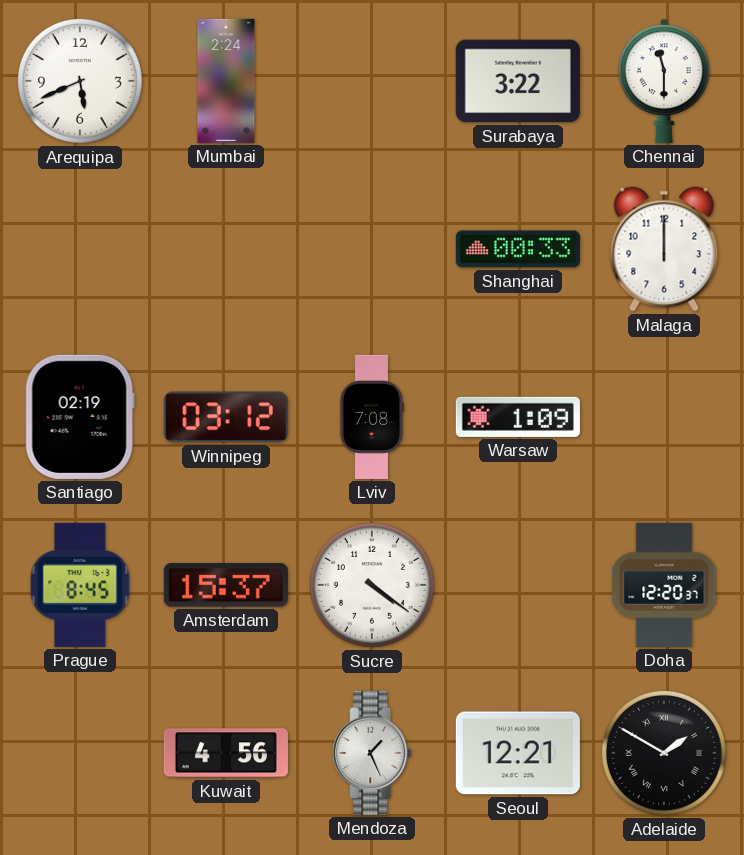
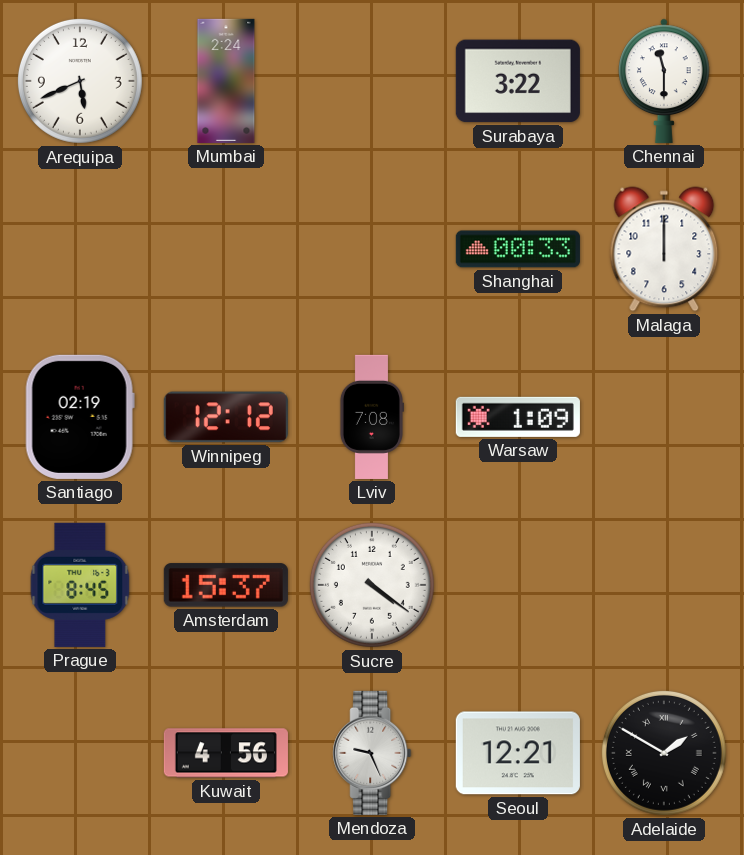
Winnipeg: 03:12 -> 12:12
Doha: 12:20 -> none
Mendoza: 1:26 -> 9:26
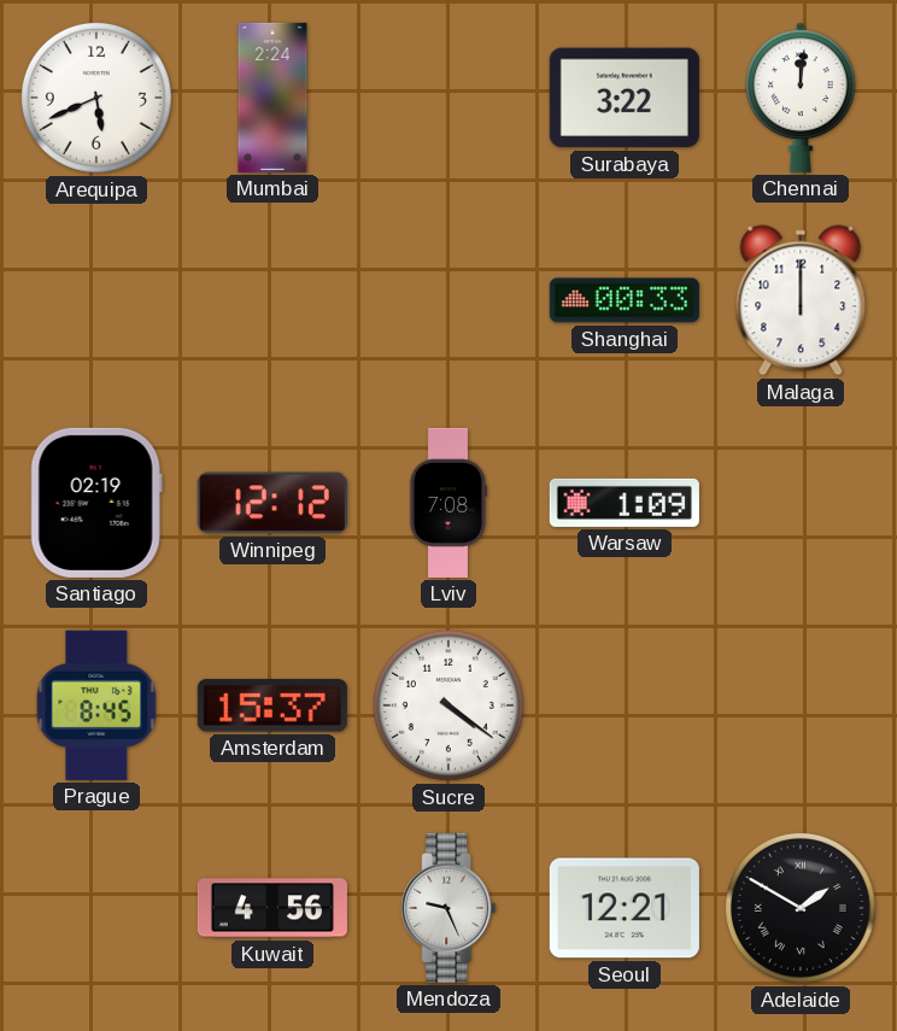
Chennai: 11:30 -> 12:01
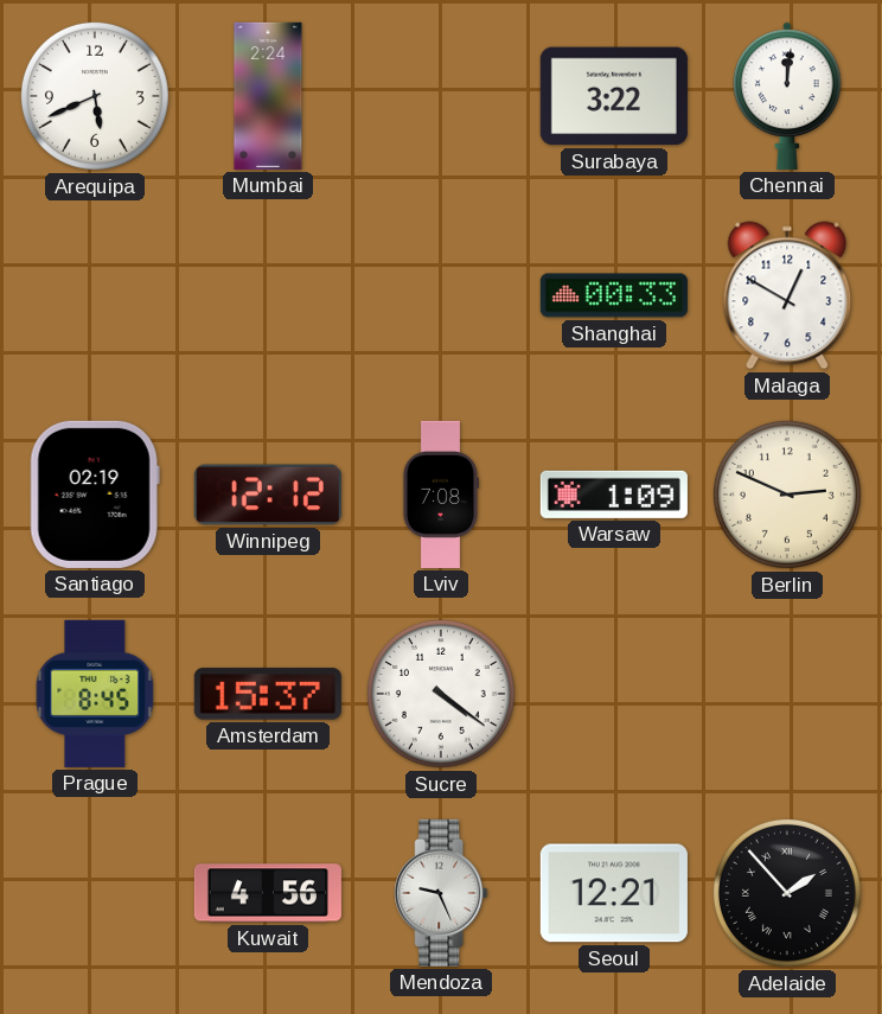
Malaga: 12:00 -> 12:50
Berlin: none -> 2:49
Adelaide: 1:50 -> 1:53
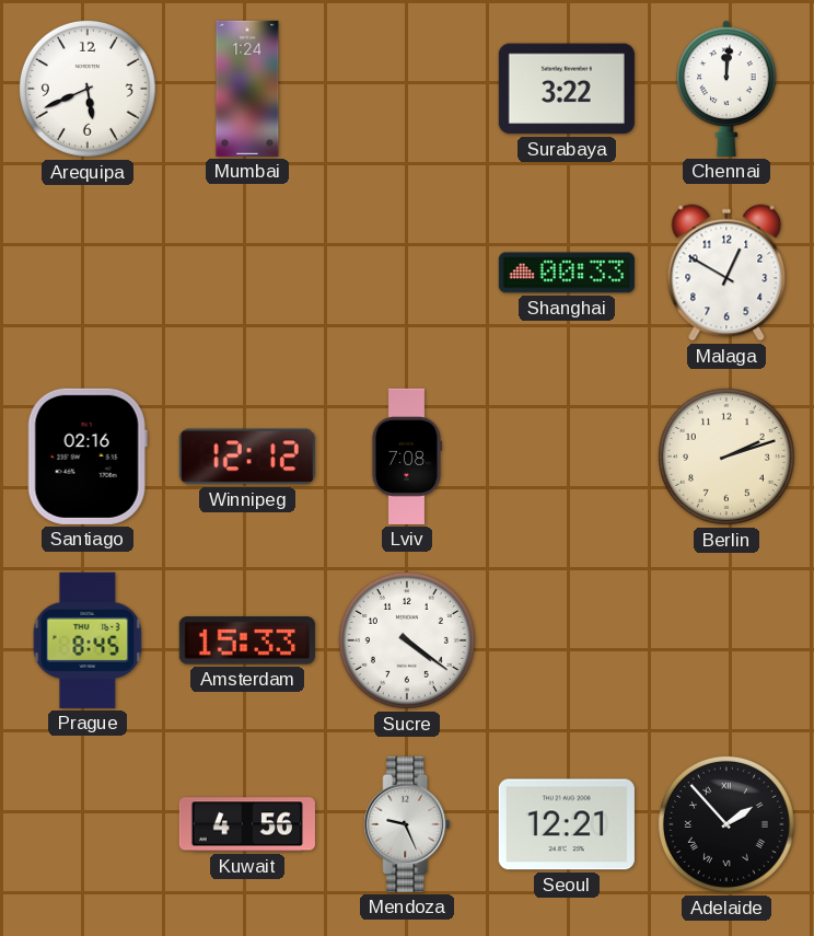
Mumbai: 2:24 -> 1:24
Santiago: 02:19 -> 02:16
Warsaw: 1:09 -> none
Berlin: 2:49 -> 2:12
Amsterdam: 15:37 -> 15:33
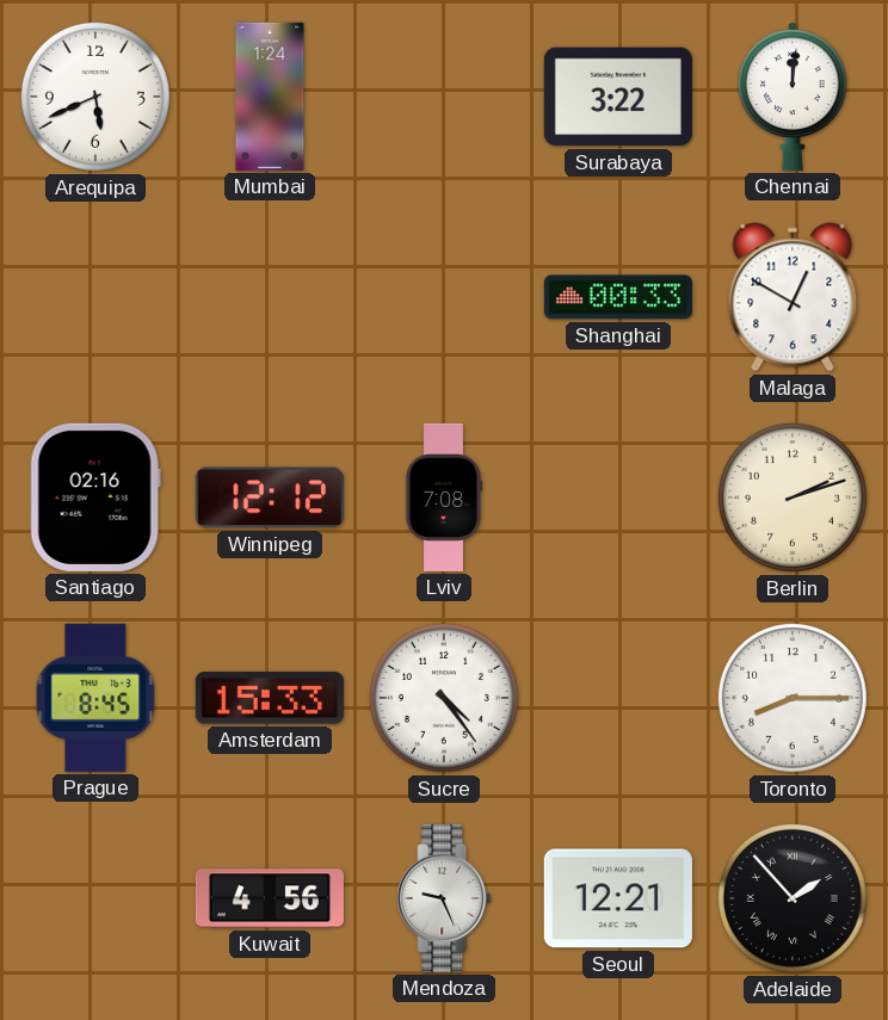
Sucre: 4:21 -> 4:24
Toronto: none -> 8:15
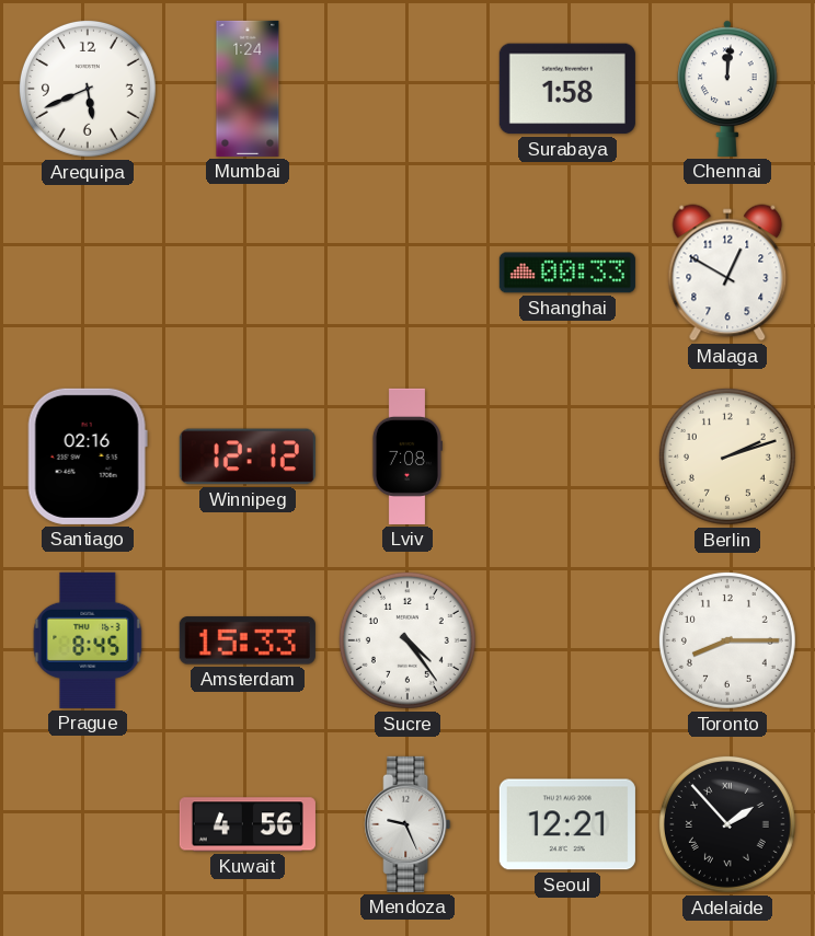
Surabaya: 3:22 -> 1:58
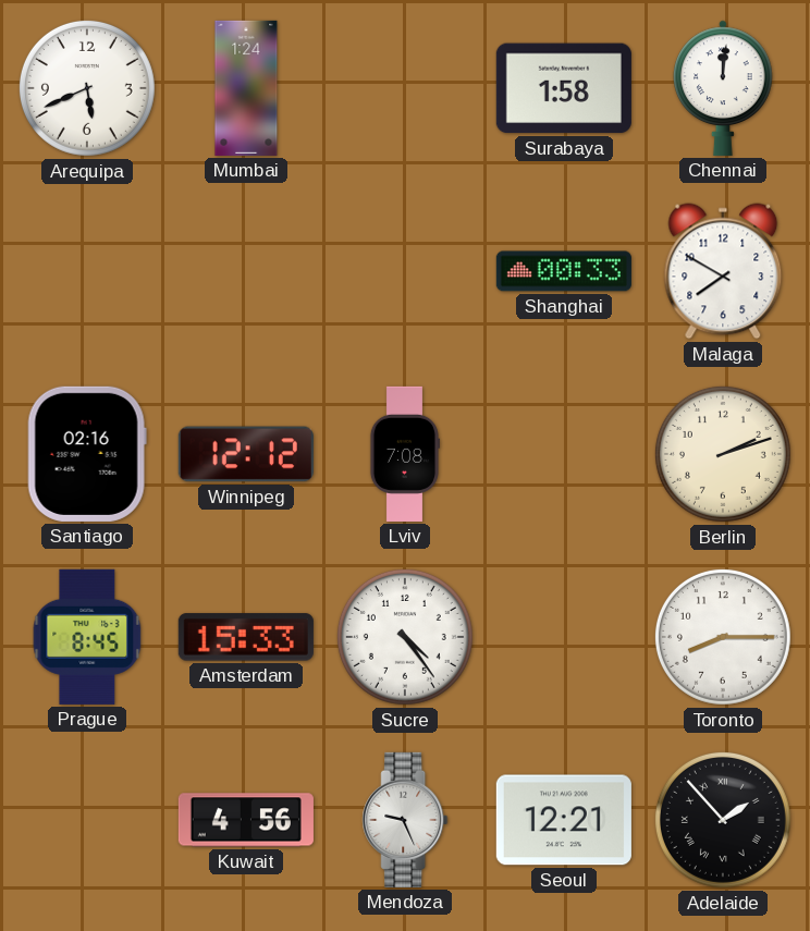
Malaga: 12:50 -> 7:50
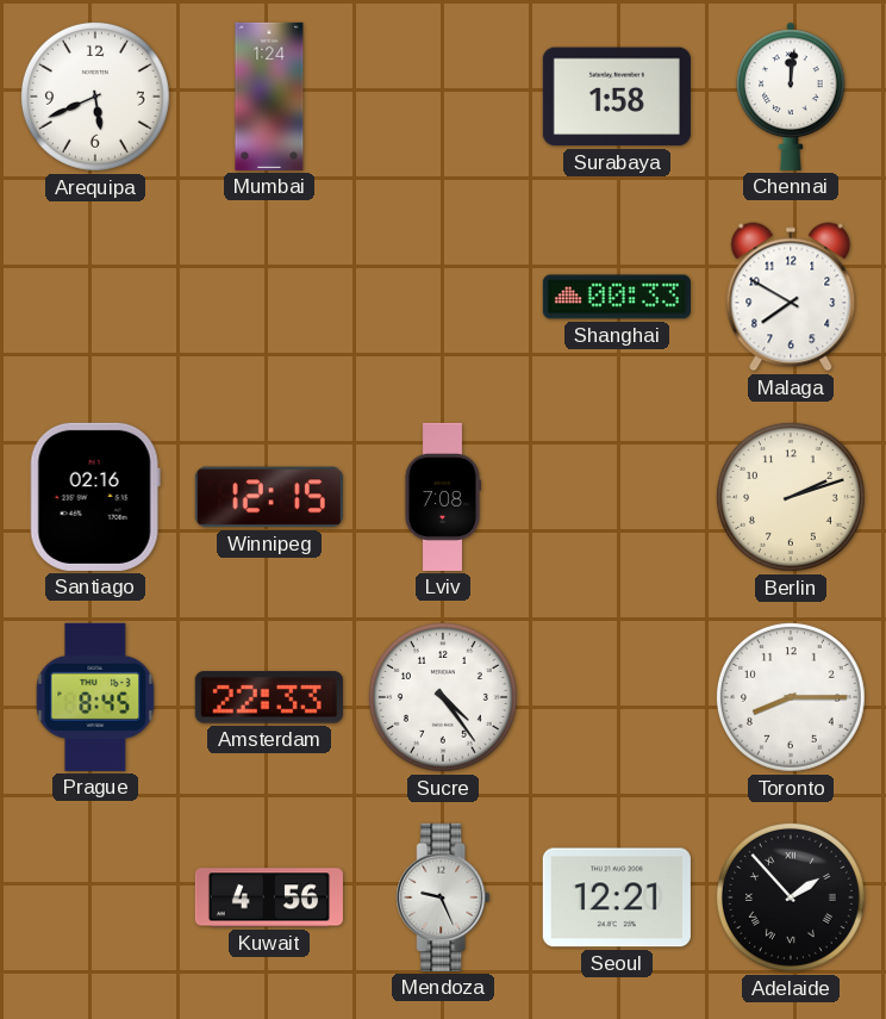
Winnipeg: 12:12 -> 12:15
Amsterdam: 15:33 -> 22:33
